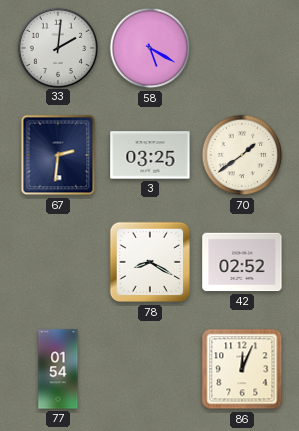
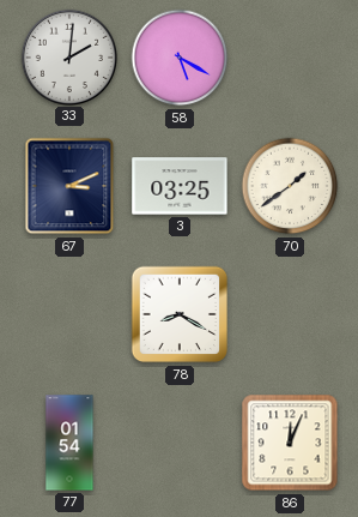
67: 2:31 -> 3:11
42: 02:52 -> none
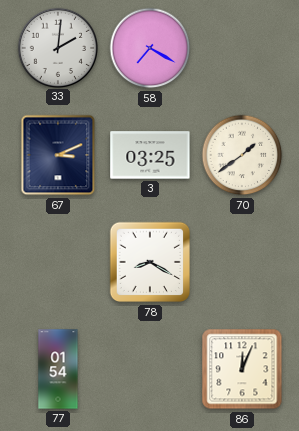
58: 5:20 -> 7:20
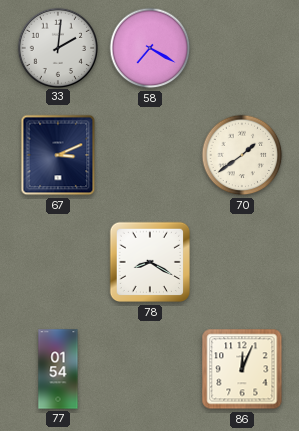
3: 03:25 -> none
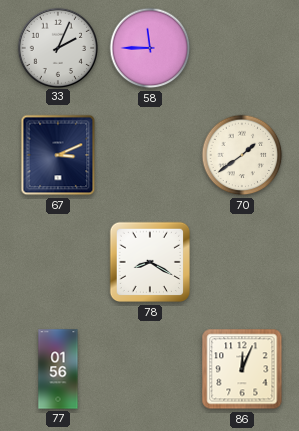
33: 2:01 -> 2:04
58: 7:20 -> 11:45
77: 01:54 -> 01:56
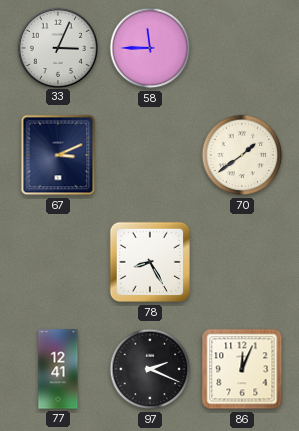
33: 2:04 -> 3:04
78: 8:20 -> 8:25
77: 01:56 -> 12:41
97: none -> 2:19
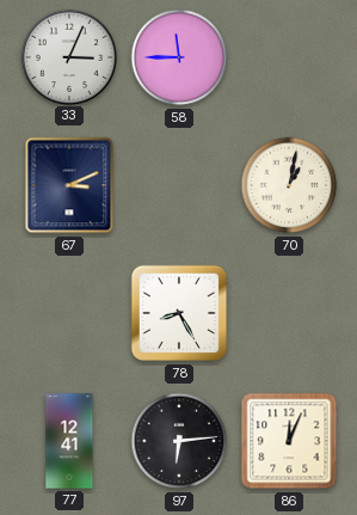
70: 1:39 -> 1:02
97: 2:19 -> 6:14
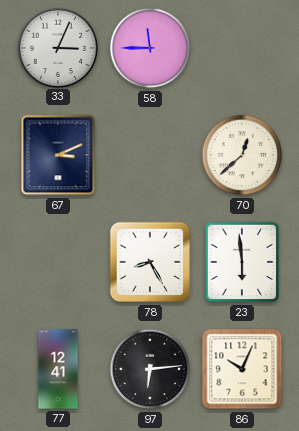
70: 1:02 -> 12:38
23: none -> 5:59
86: 12:04 -> 10:04
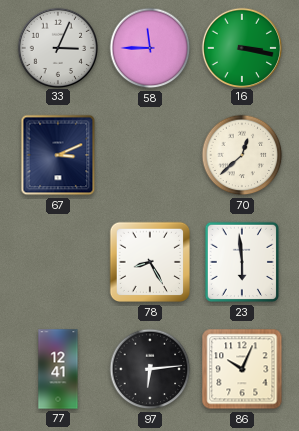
16: none -> 3:17
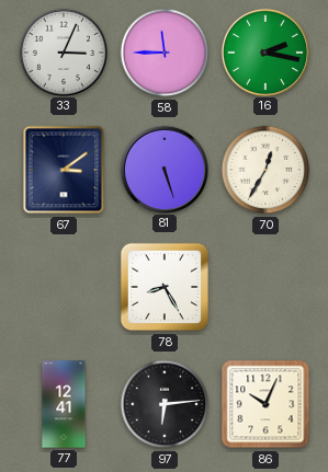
16: 3:17 -> 2:17
67: 3:11 -> 3:09
81: none -> 5:27
70: 12:38 -> 12:35
23: 5:59 -> none
